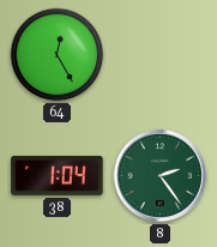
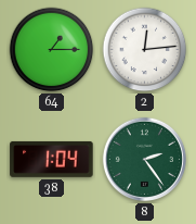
64: 12:25 -> 1:15
2: none -> 12:14
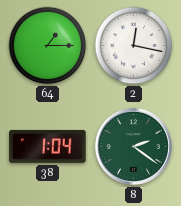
2: 12:14 -> 12:17
8: 2:24 -> 2:21
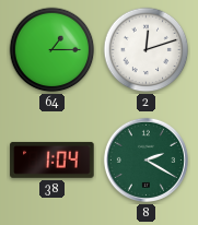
2: 12:17 -> 12:12
8: 2:21 -> 2:20
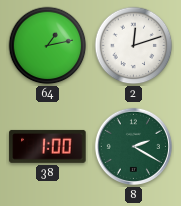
64: 1:15 -> 1:13
38: 1:04 -> 1:00
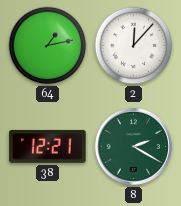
2: 12:12 -> 12:07
38: 1:00 -> 12:21
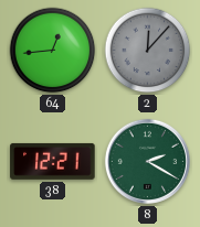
64: 1:13 -> 12:44
2 dial: white -> grey
